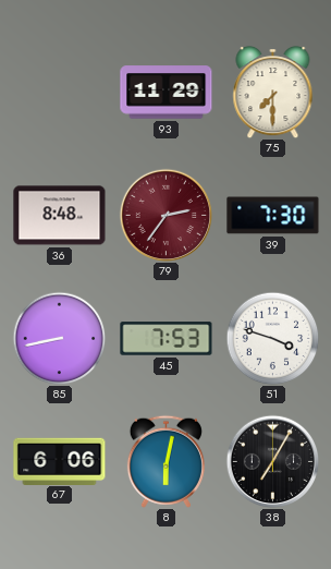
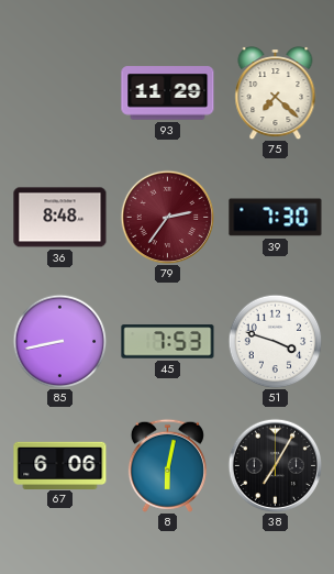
75: 7:30 -> 7:22
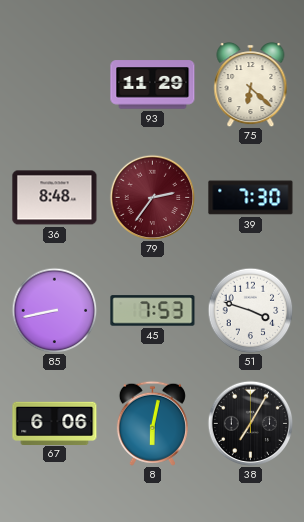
75: 7:22 -> 6:22
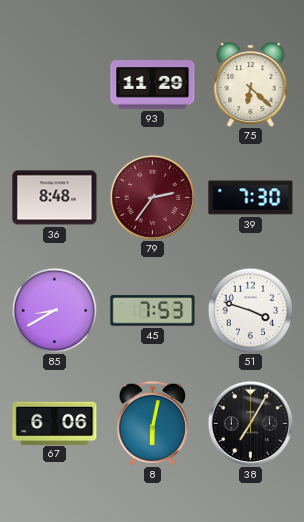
85: 8:43 -> 8:40
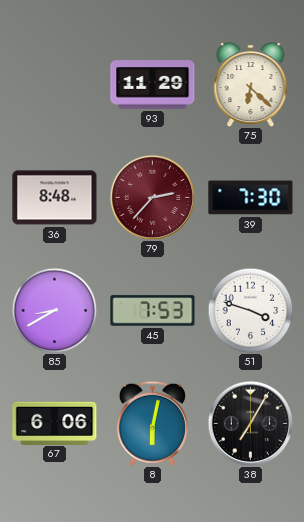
79: 2:36 -> 2:37
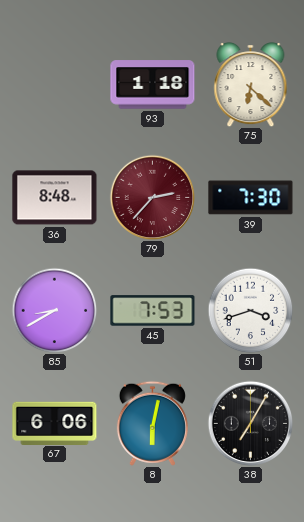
93: 11:29 -> 1:18
51: 3:48 -> 3:42
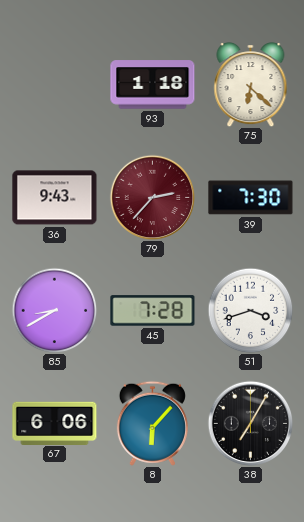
36: 8:48 -> 9:43
45: 7:53 -> 7:28
8: 6:02 -> 6:07
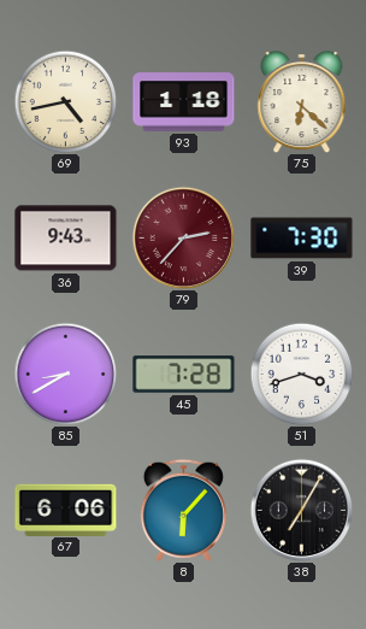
69: none -> 4:43
